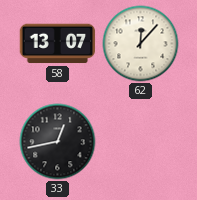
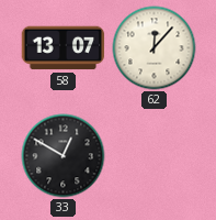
33: 12:43 -> 12:50
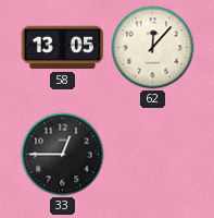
58: 13:07 -> 13:05
33: 12:50 -> 12:45
